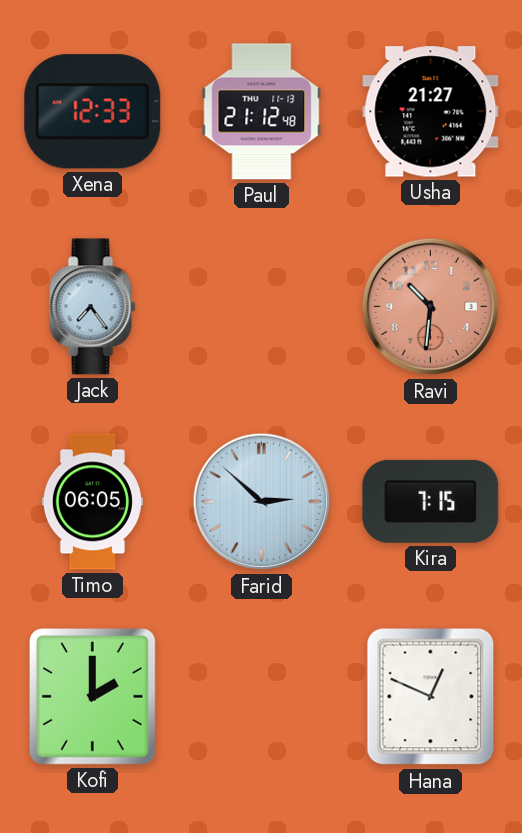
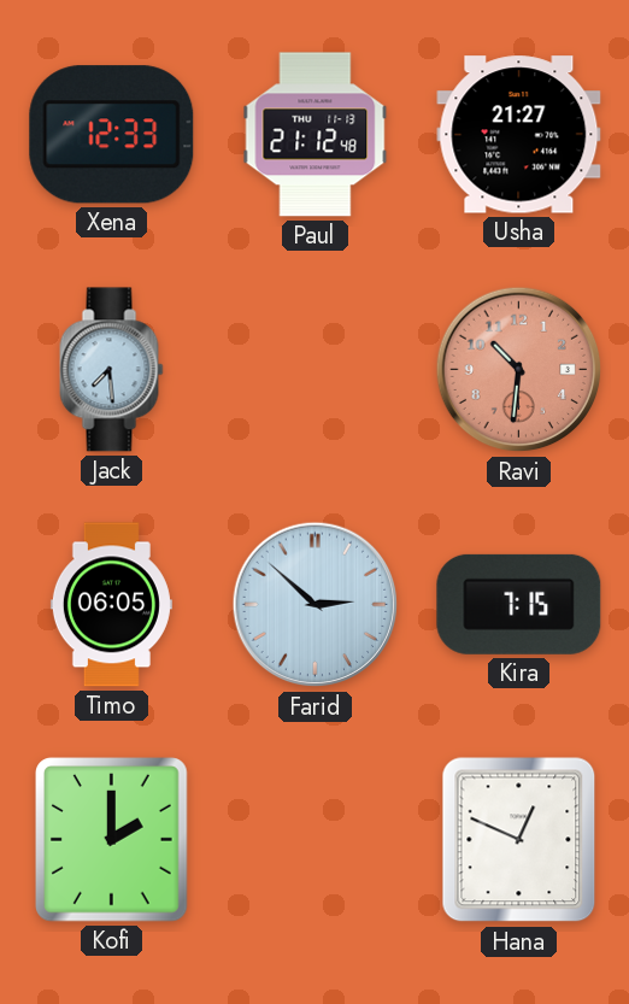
Jack: 7:24 -> 7:29
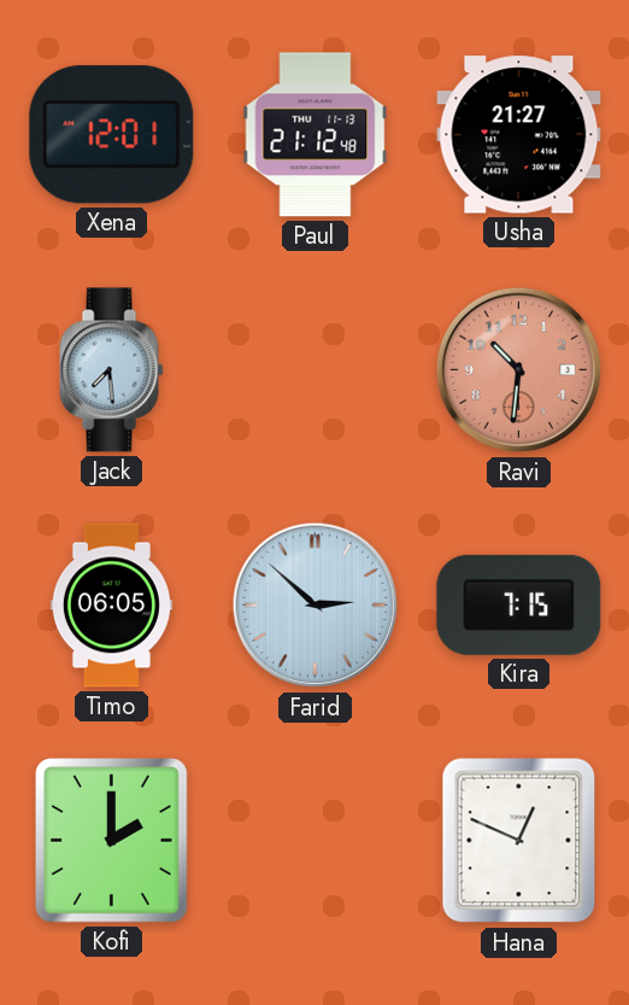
Xena: 12:33 -> 12:01
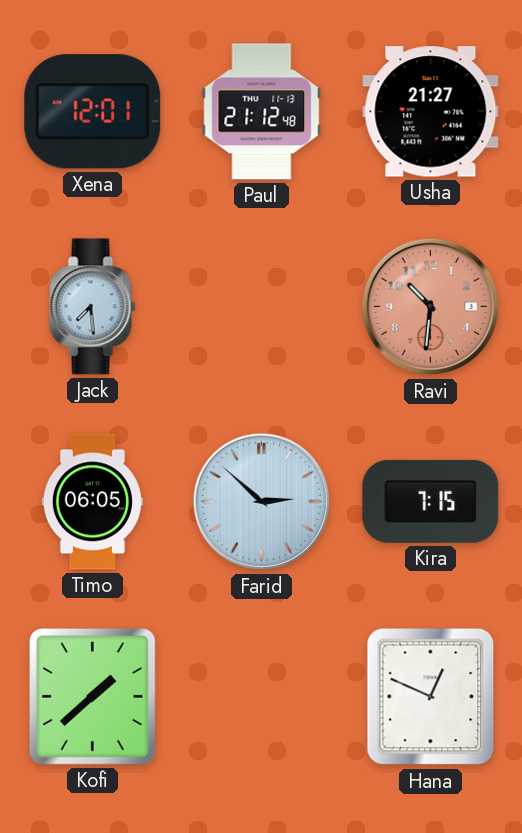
Kofi: 2:00 -> 1:38
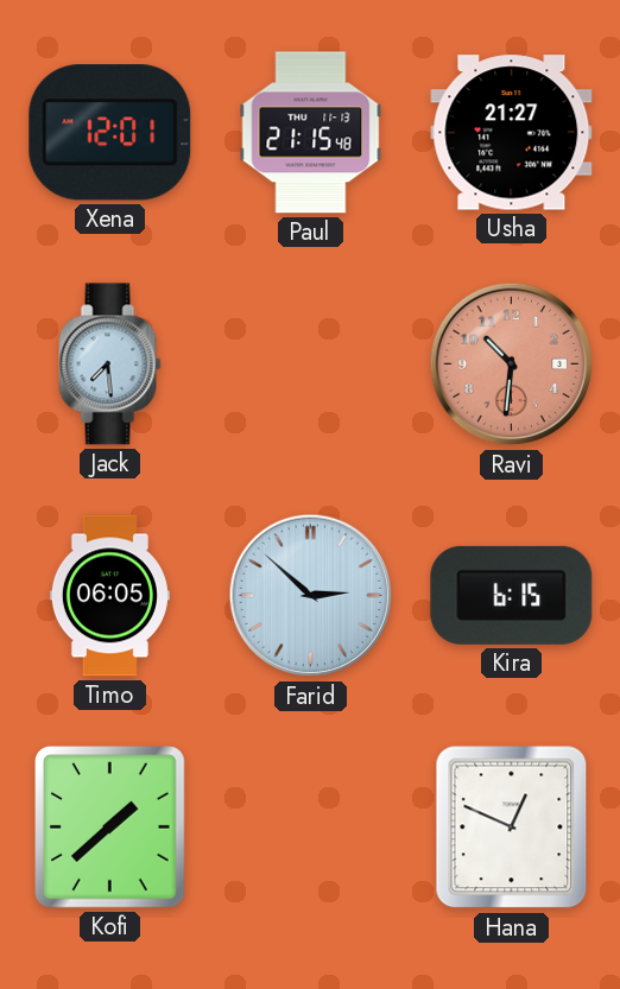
Paul: 21:12 -> 21:15
Kira: 7:15 -> 6:15
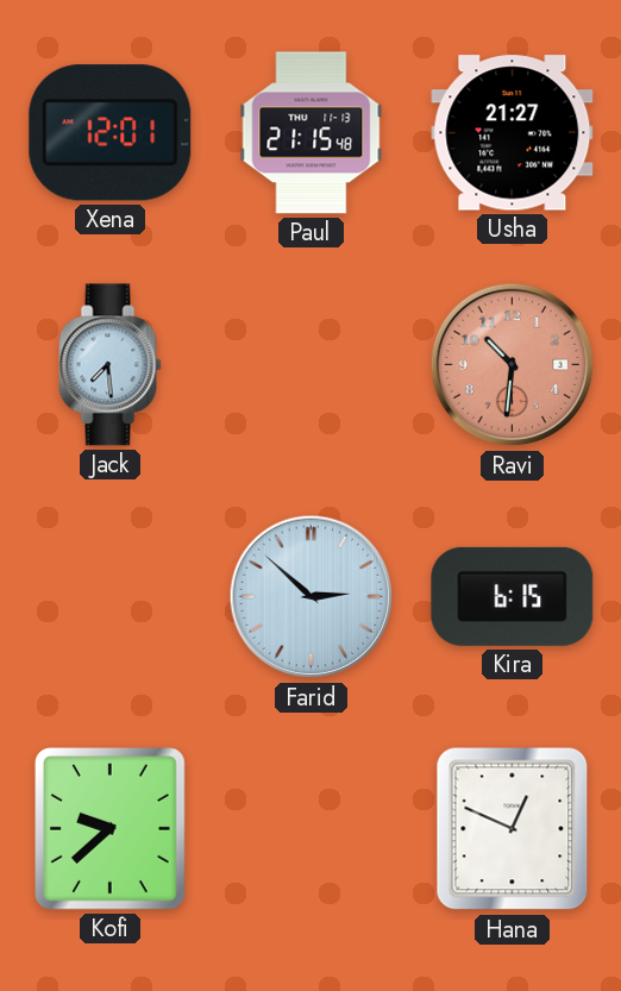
Timo: 06:05 -> none
Kofi: 1:38 -> 9:38
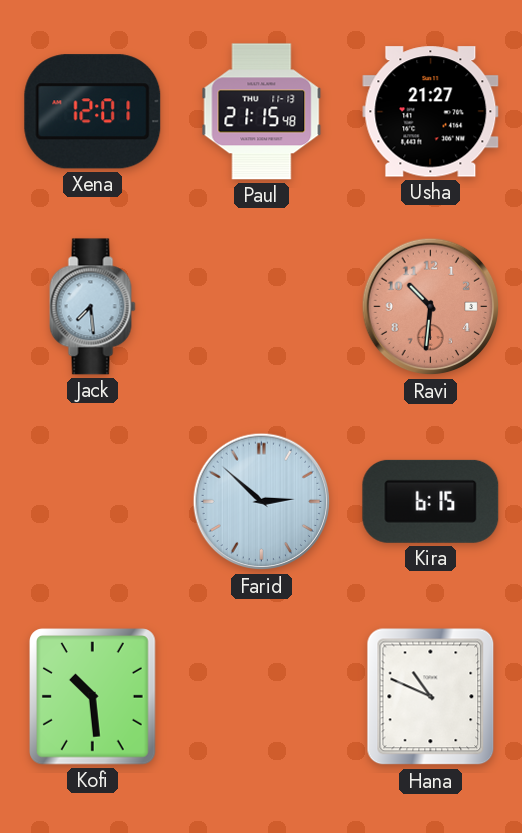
Kofi: 9:38 -> 10:29
Hana: 12:49 -> 10:49
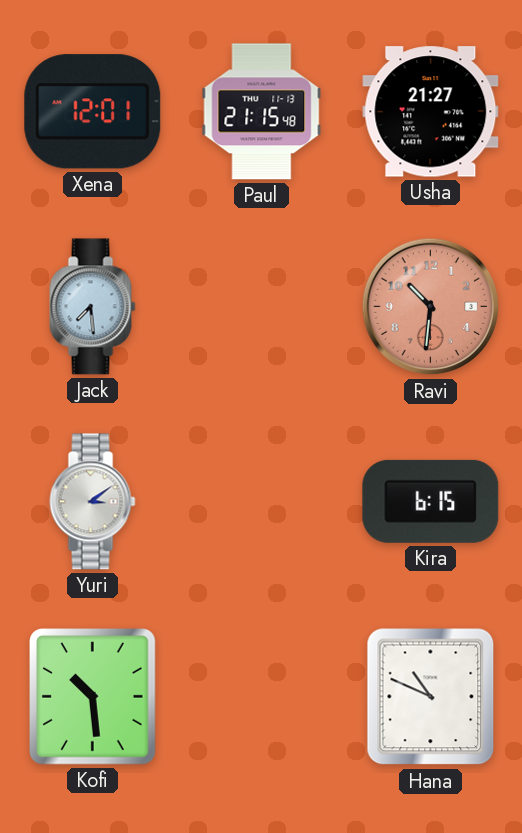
Yuri: none -> 3:09
Farid: 2:52 -> none
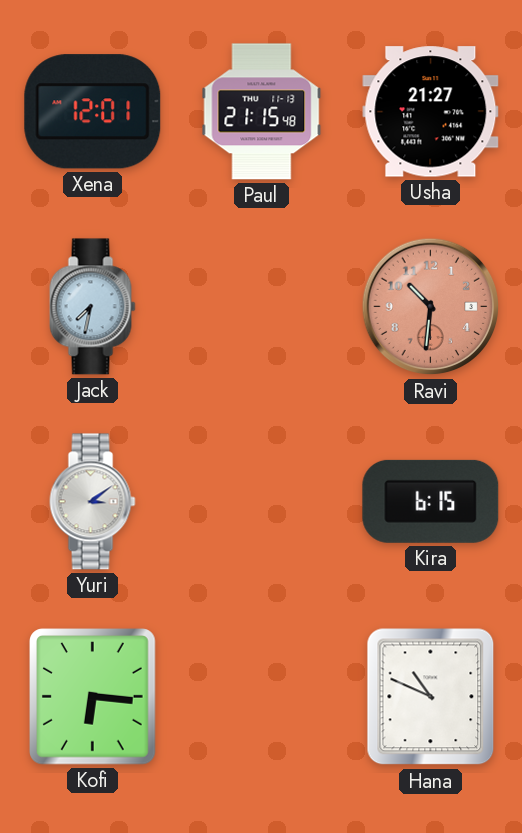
Jack: 7:29 -> 7:32
Kofi: 10:29 -> 6:16
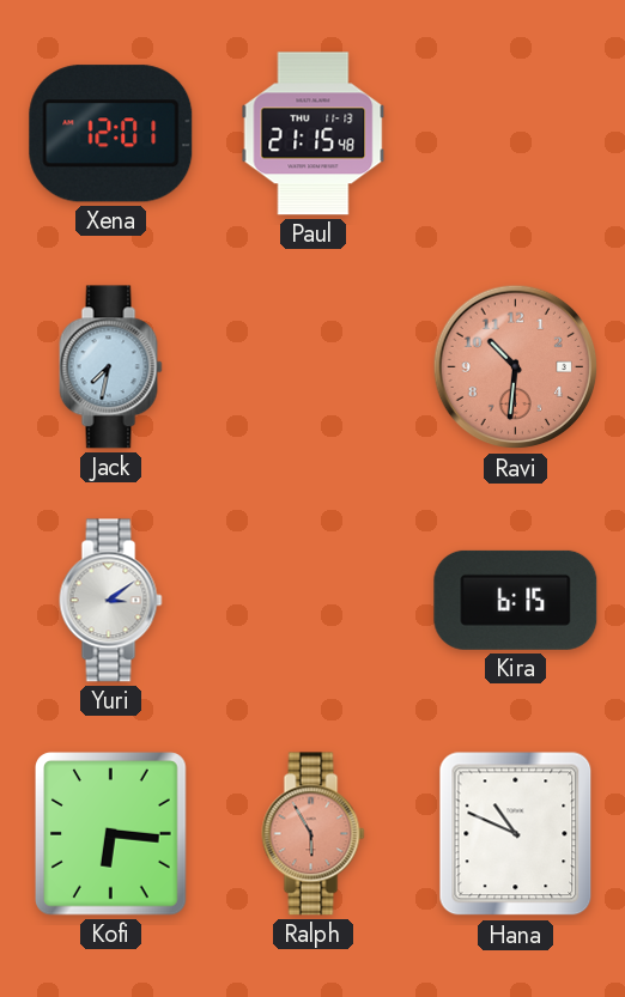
Usha: 21:27 -> none
Ralph: none -> 5:55
